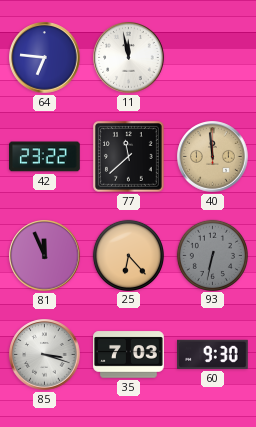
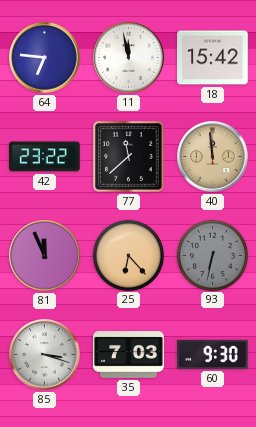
18: none -> 15:42
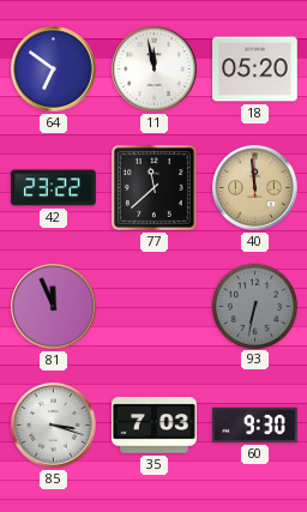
64: 6:46 -> 6:51
18: 15:42 -> 05:20
25: 6:23 -> none
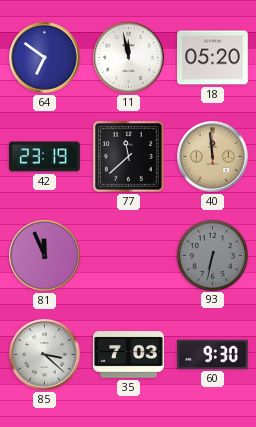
42: 23:22 -> 23:19
85: 3:18 -> 3:22
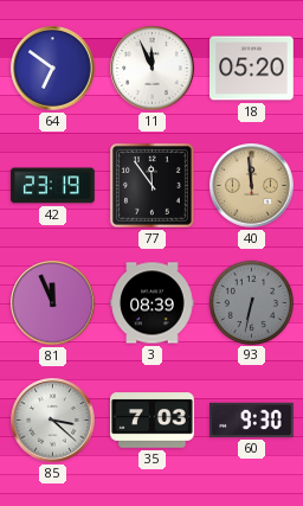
11: 11:58 -> 11:56
77: 11:38 -> 11:54
3: none -> 08:39
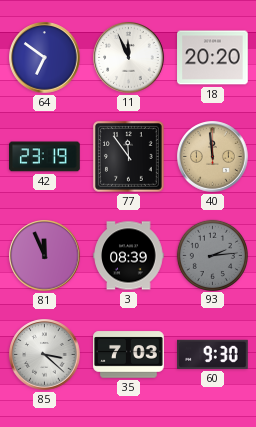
18: 05:20 -> 20:20
93: 6:32 -> 2:14
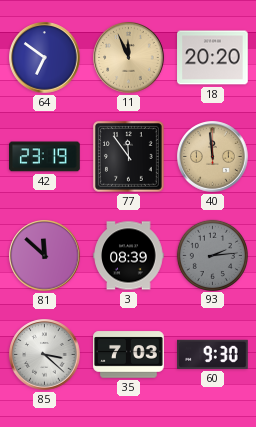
11 dial: white -> champagne
81: 11:56 -> 11:52
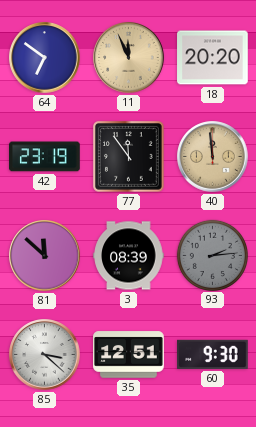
35: 7:03 -> 12:51
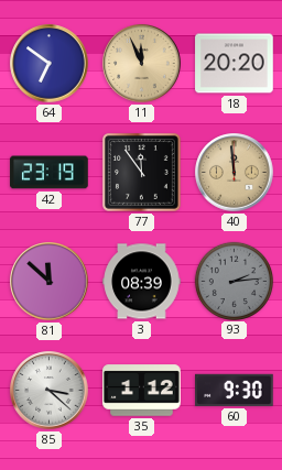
35: 12:51 -> 1:12
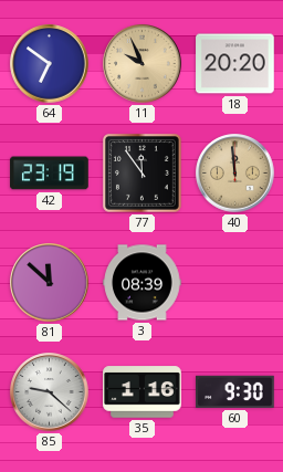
11: 11:56 -> 9:56
93: 2:14 -> none
85: 3:22 -> 9:22
35: 1:12 -> 1:16
